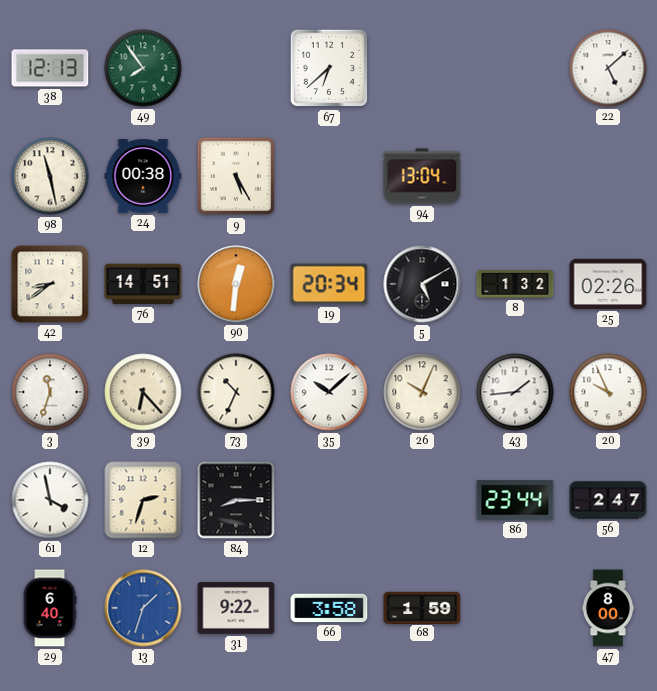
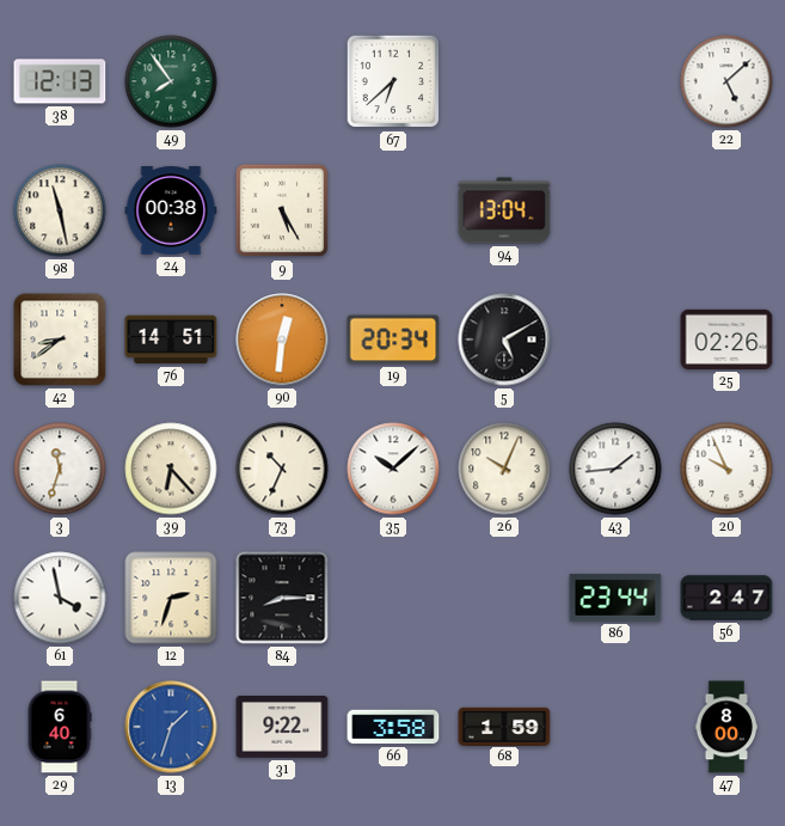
8: 1:32 -> none
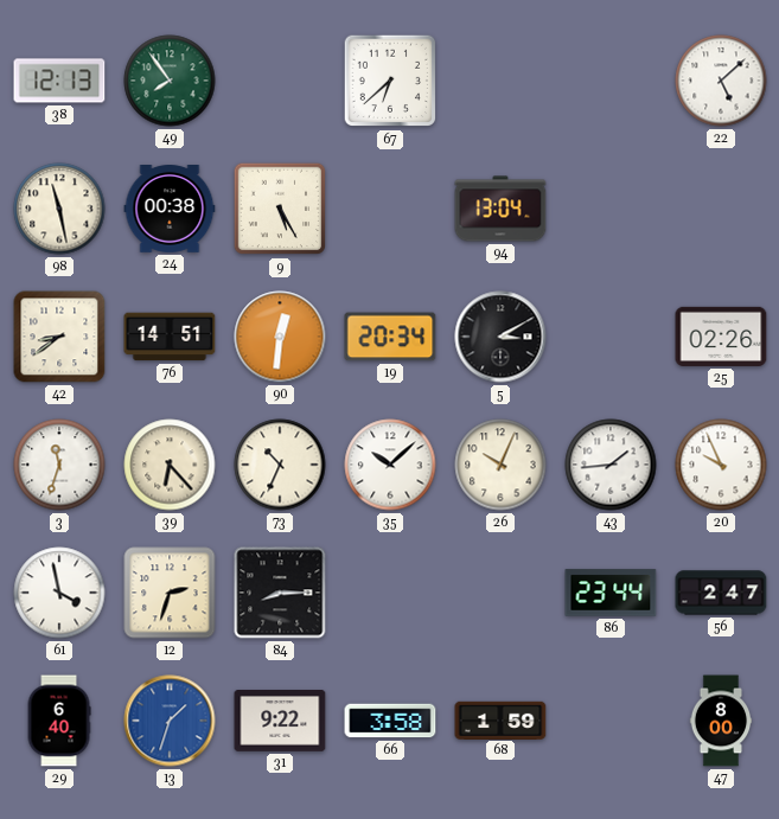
5: 5:10 -> 3:10
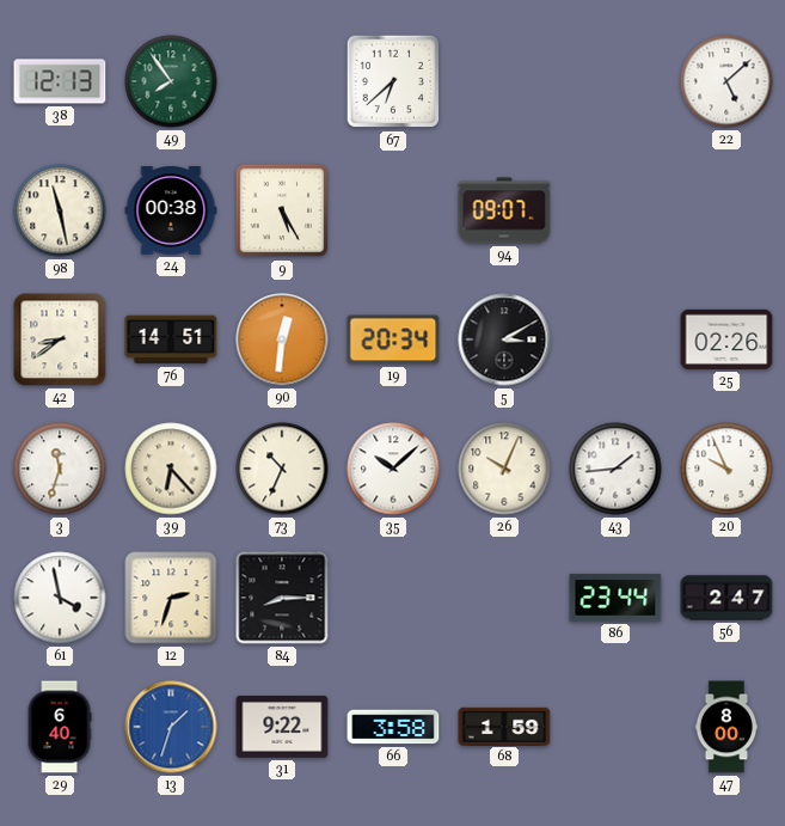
94: 13:04 -> 09:07
